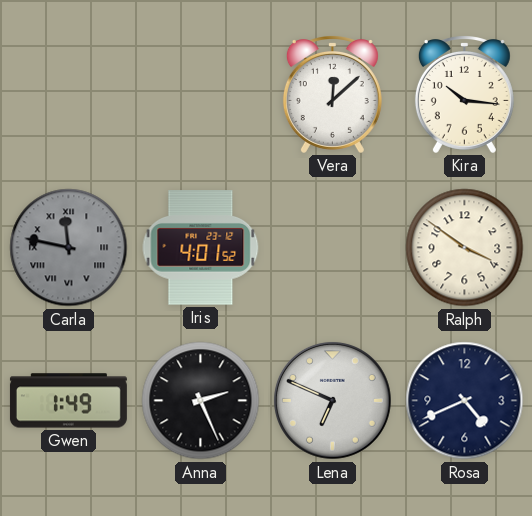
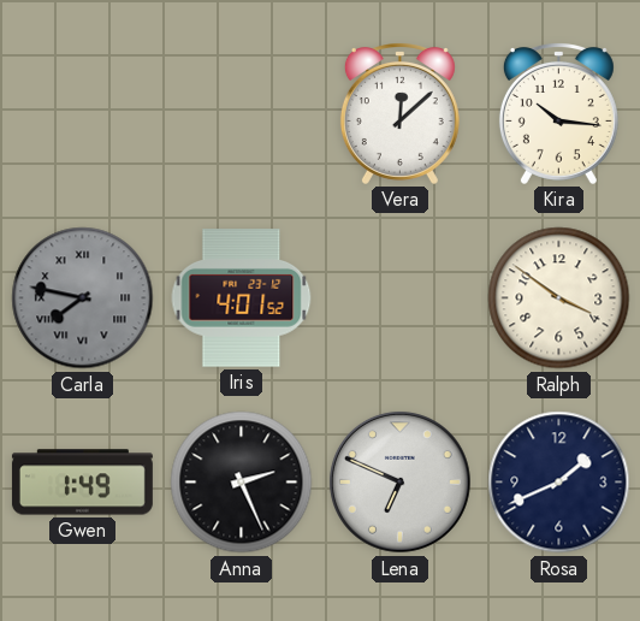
Carla: 11:47 -> 7:47
Rosa: 4:41 -> 1:41
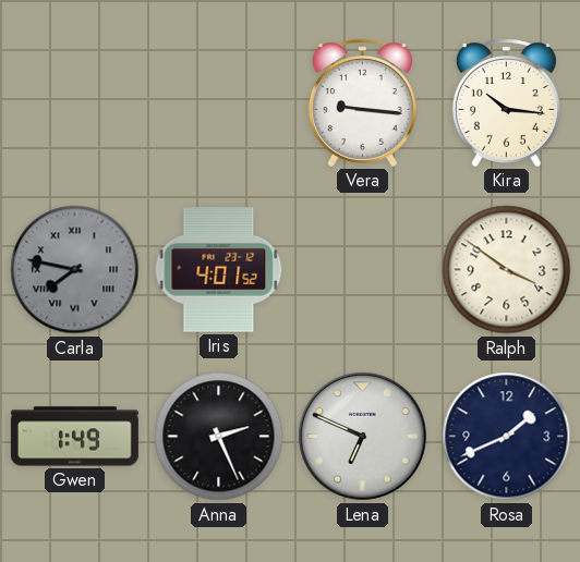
Vera: 12:08 -> 9:16
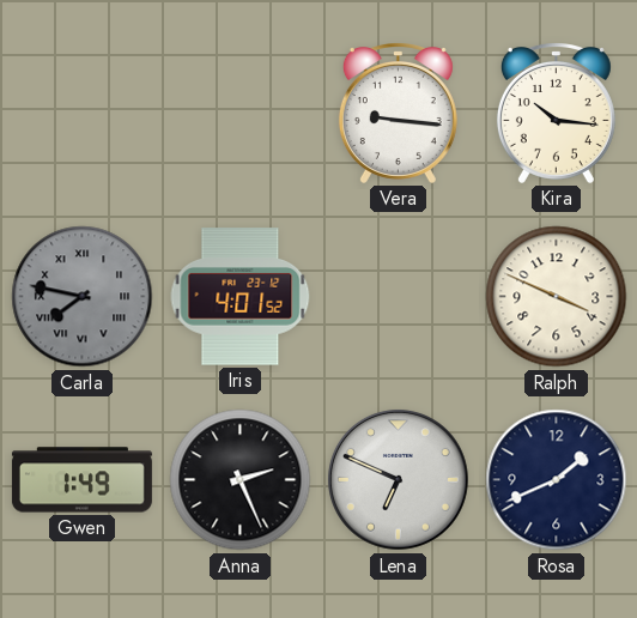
Ralph: 3:51 -> 3:49
